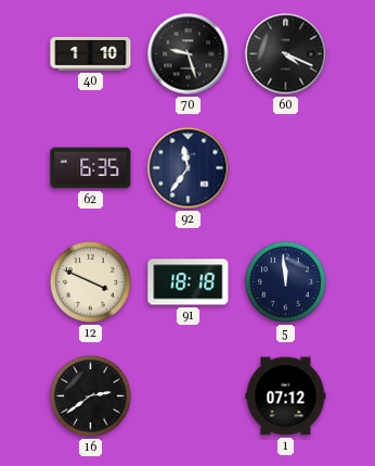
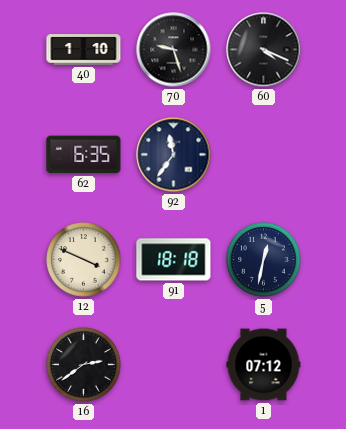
5: 11:59 -> 12:32
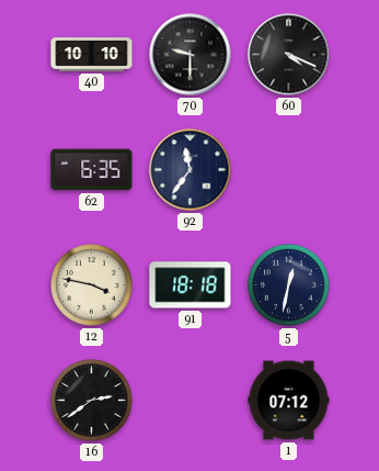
40: 1:10 -> 10:10
70: 9:27 -> 9:30
12: 3:49 -> 3:47
